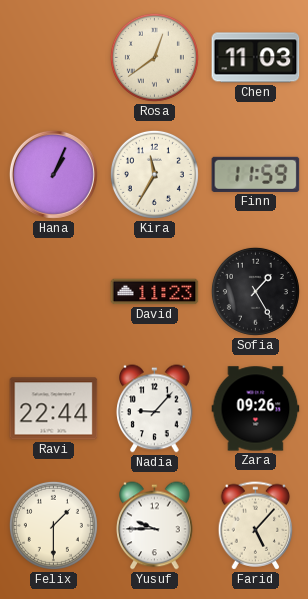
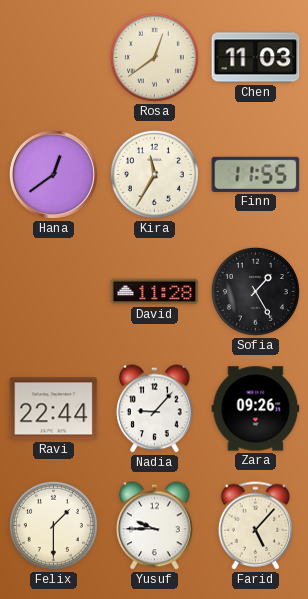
Hana: 1:04 -> 12:39
Finn: 11:59 -> 11:55
David: 11:23 -> 11:28
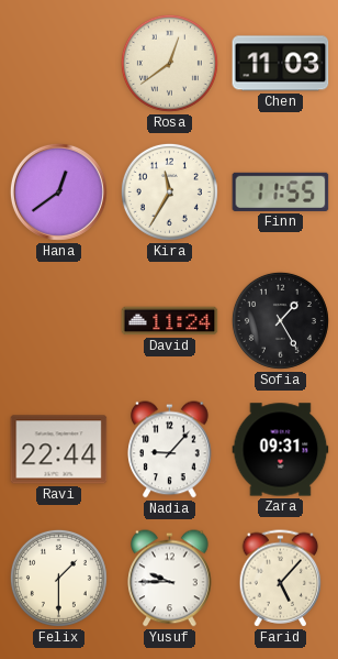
David: 11:28 -> 11:24
Zara: 09:26 -> 09:31
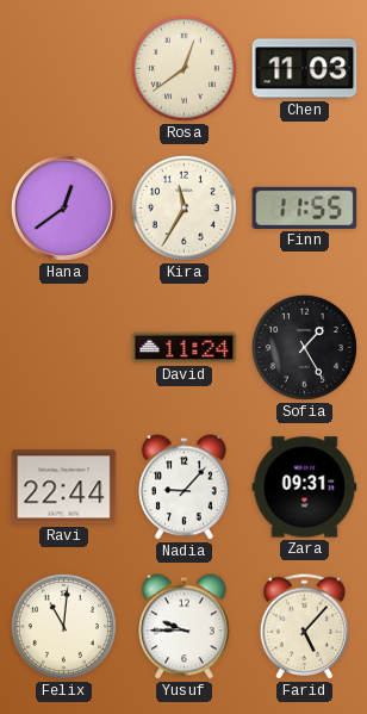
Felix: 1:30 -> 11:01
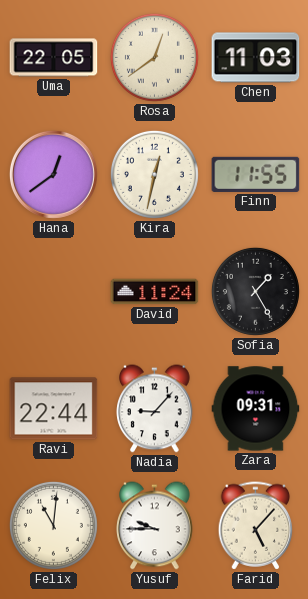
Uma: none -> 22:05
Kira: 11:35 -> 12:32
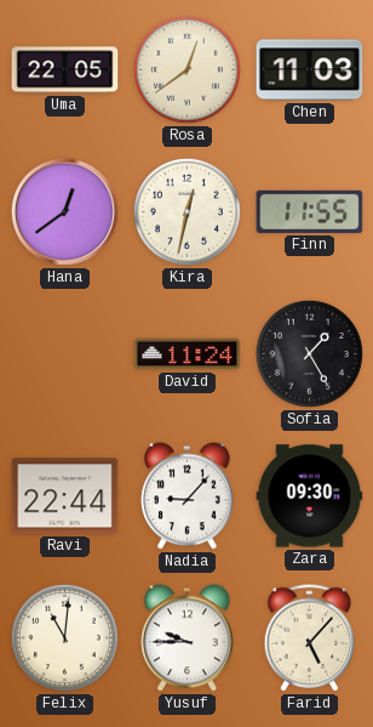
Zara: 09:31 -> 09:30
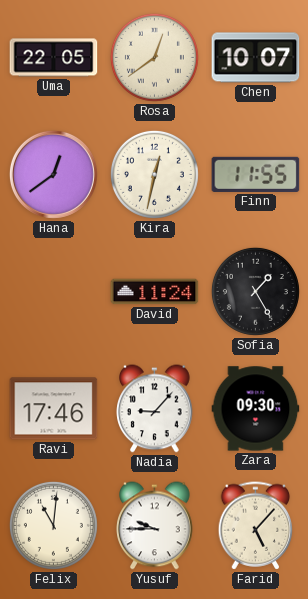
Chen: 11:03 -> 10:07
Ravi: 22:44 -> 17:46
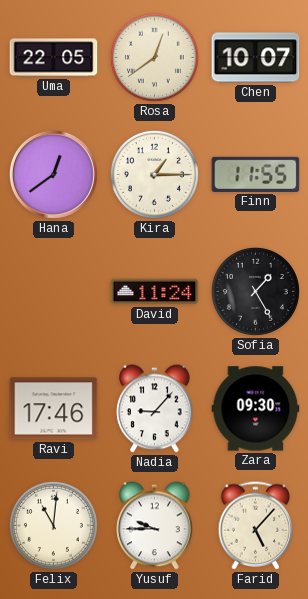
Kira: 12:32 -> 1:15
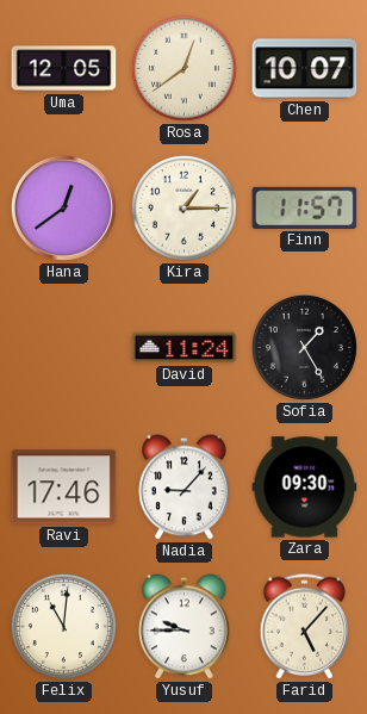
Uma: 22:05 -> 12:05
Finn: 11:55 -> 11:57
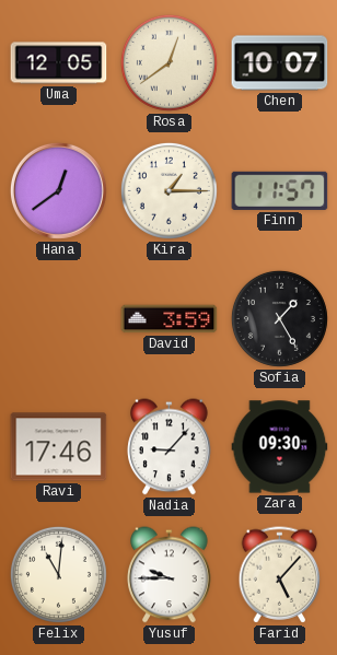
David: 11:24 -> 3:59
